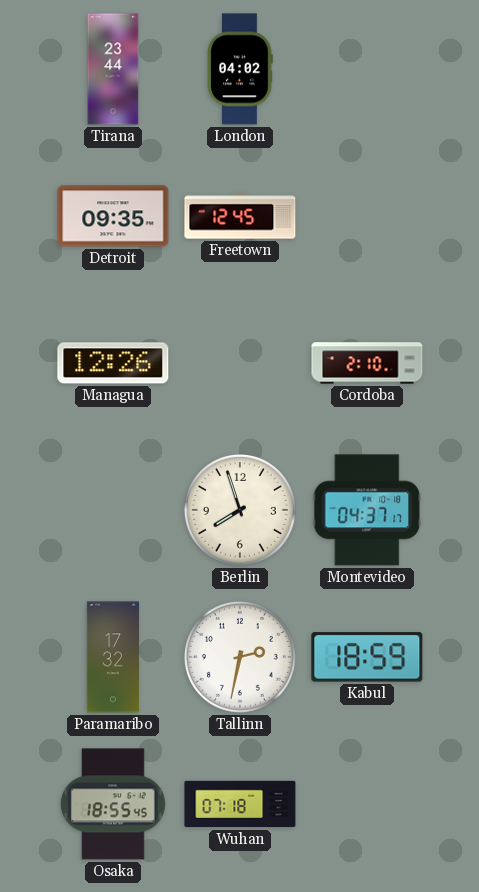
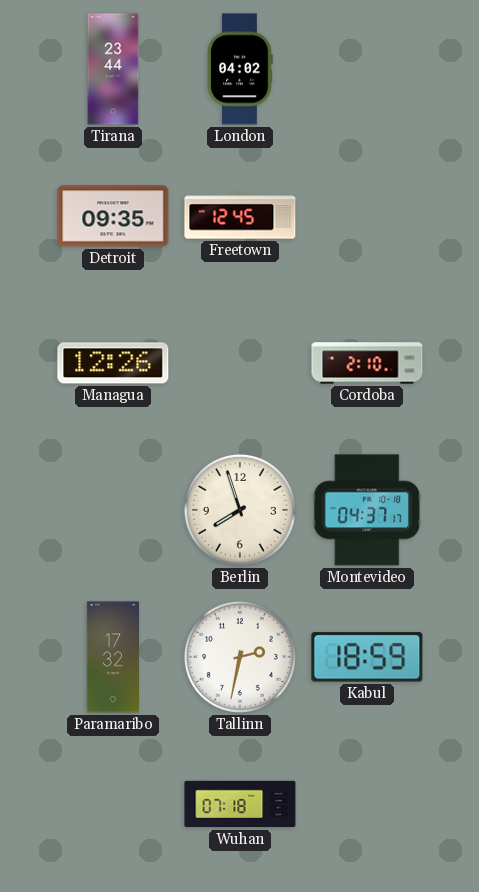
Osaka: 18:55 -> none
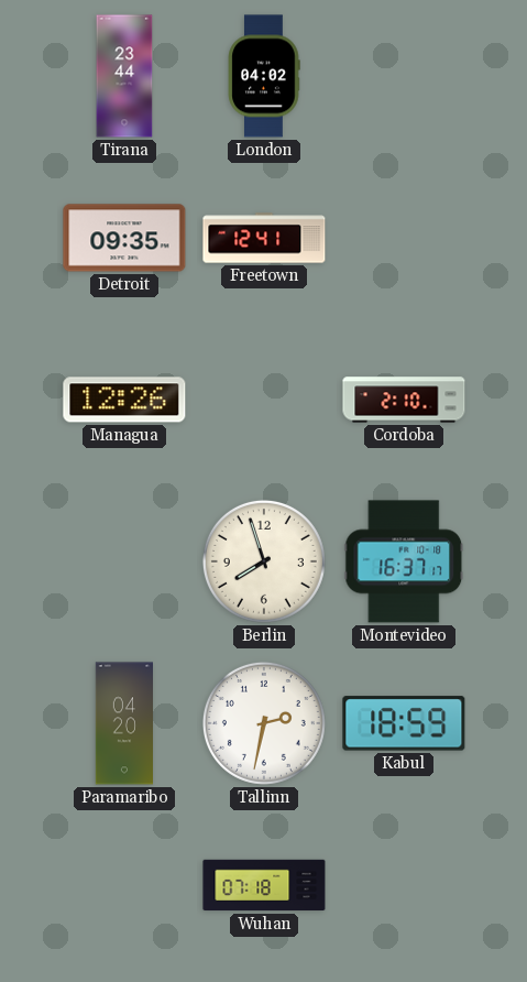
Freetown: 12:45 -> 12:41
Montevideo: 04:37 -> 16:37
Paramaribo: 17:32 -> 04:20
